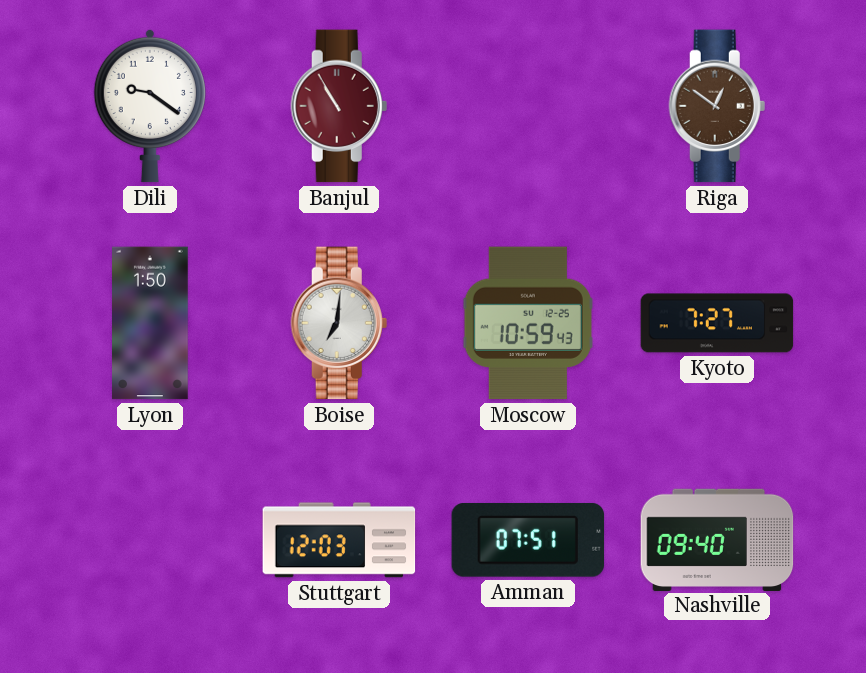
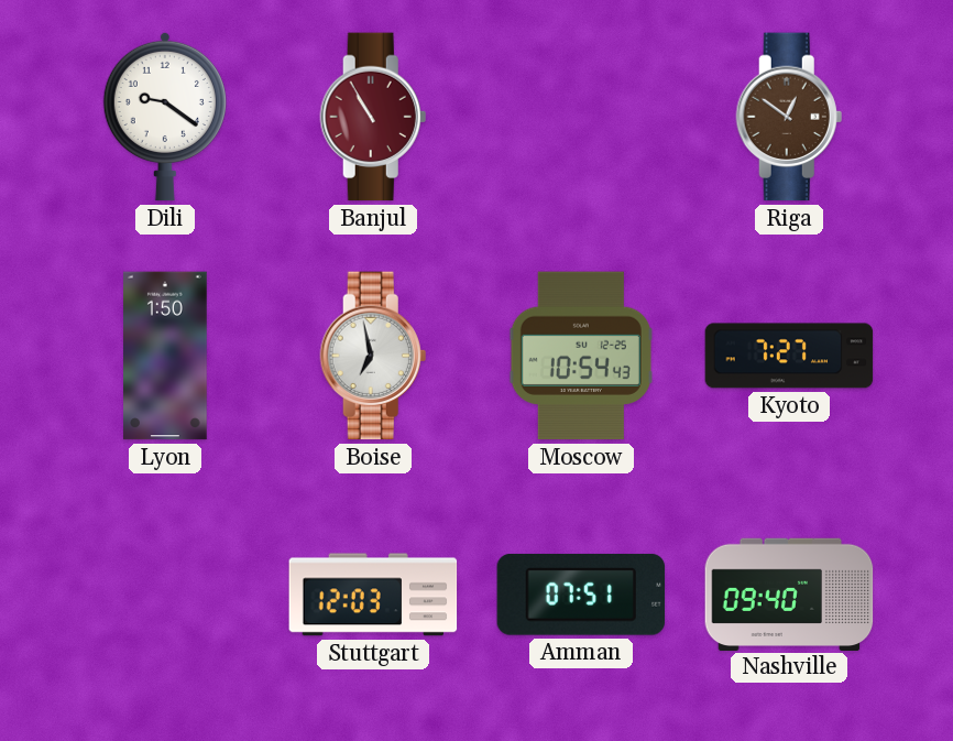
Boise: 7:01 -> 6:58
Moscow: 10:59 -> 10:54
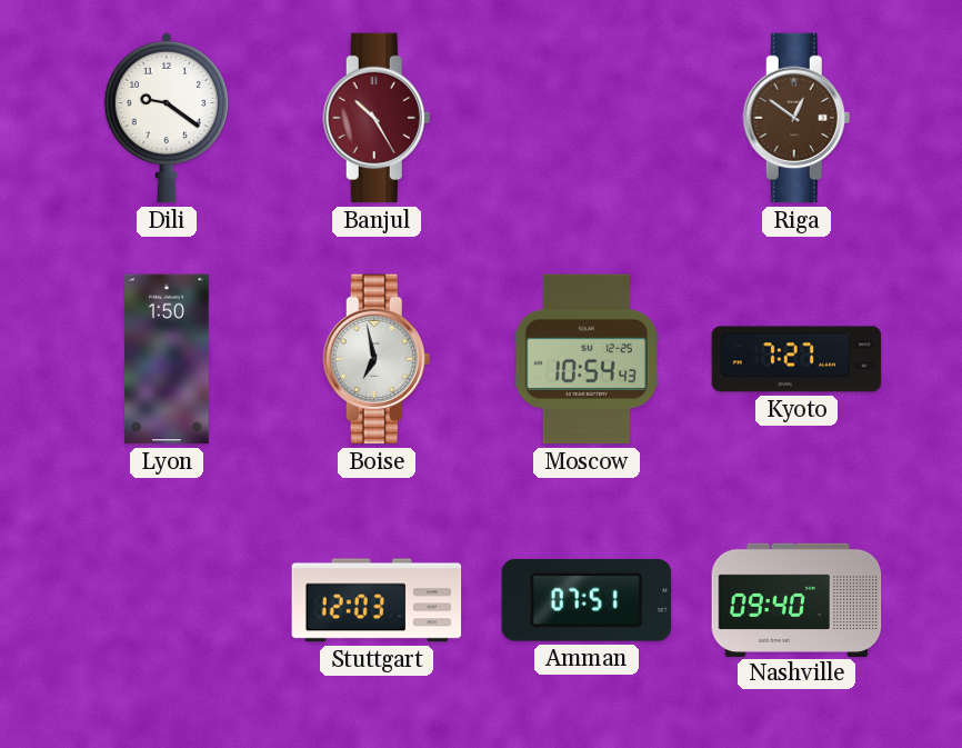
Banjul: 10:55 -> 10:25
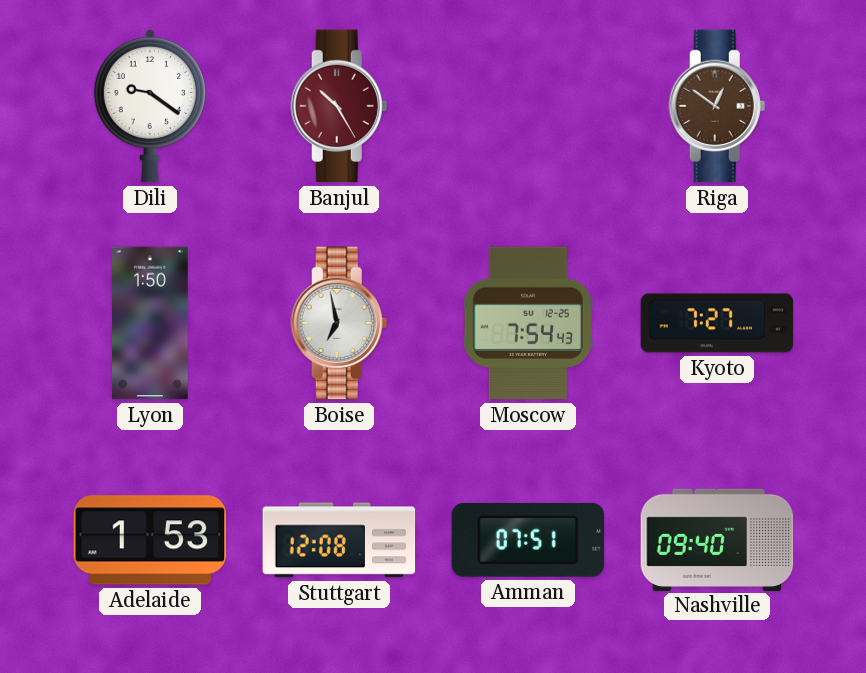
Moscow: 10:54 -> 7:54
Adelaide: none -> 1:53
Stuttgart: 12:03 -> 12:08
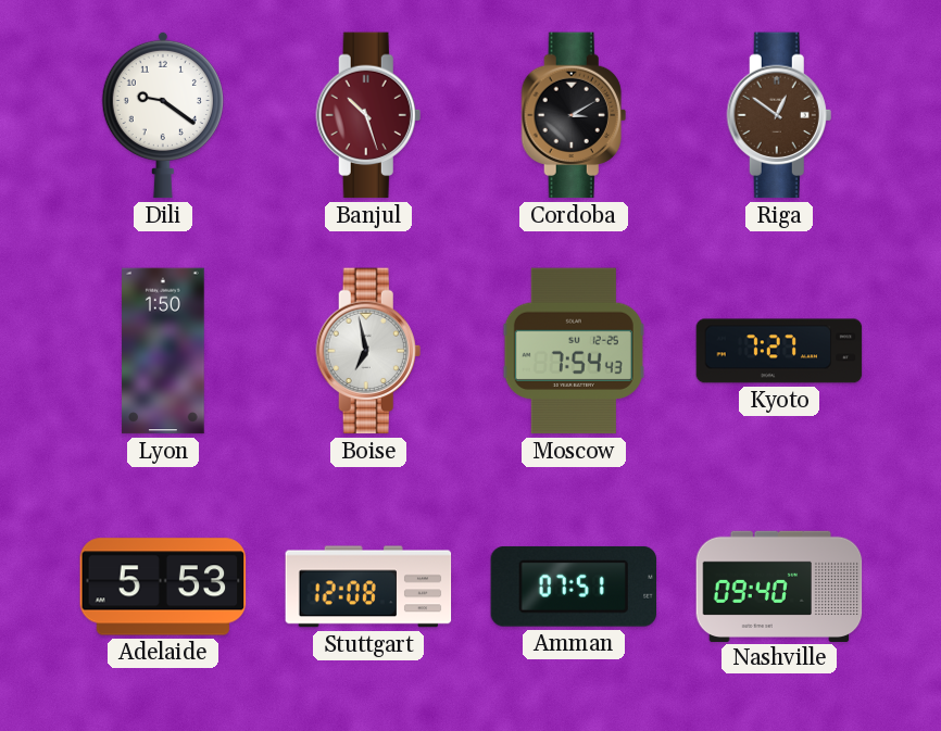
Banjul: 10:25 -> 10:27
Cordoba: none -> 3:10
Adelaide: 1:53 -> 5:53
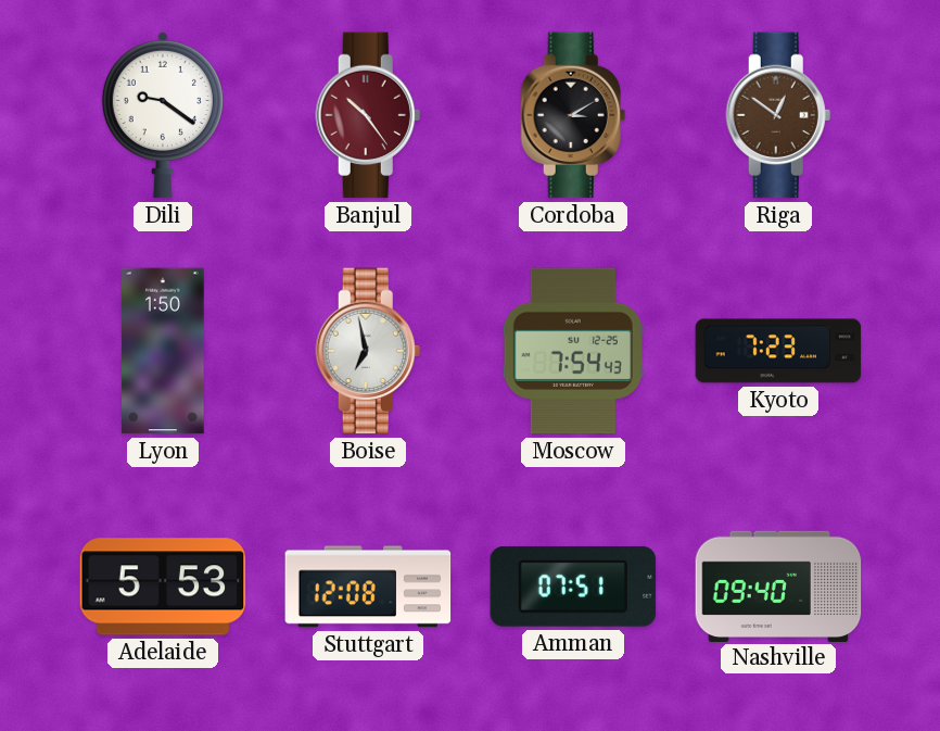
Banjul: 10:27 -> 10:24
Kyoto: 7:27 -> 7:23
